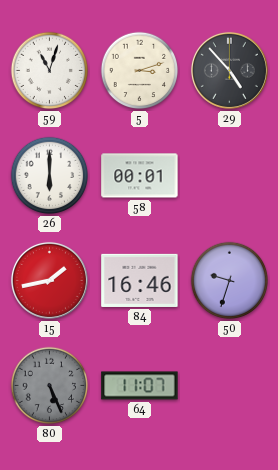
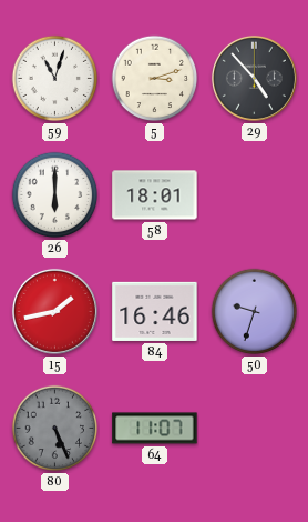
58: 00:01 -> 18:01
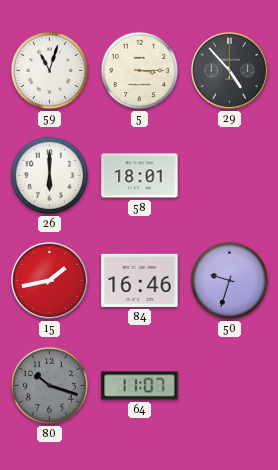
5: 3:12 -> 3:15
80: 5:26 -> 10:18
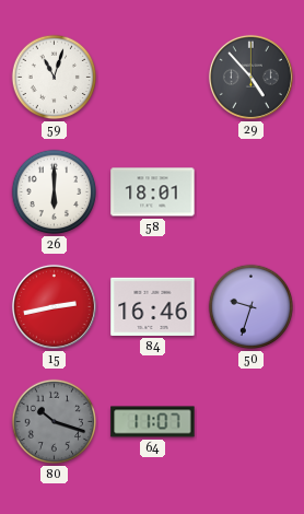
5: 3:15 -> none
15: 1:43 -> 2:43
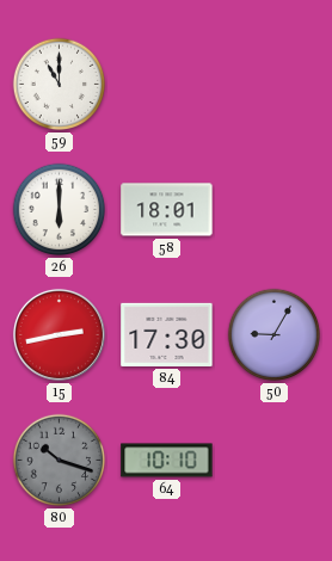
59: 11:03 -> 11:00
29: 4:53 -> none
84: 16:46 -> 17:30
50: 9:33 -> 9:05
64: 11:07 -> 10:10
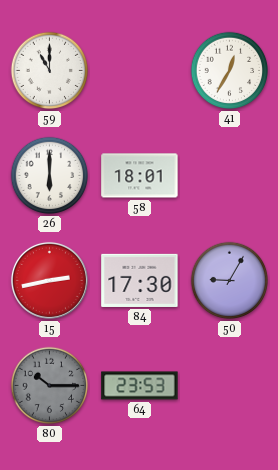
41: none -> 12:35
80: 10:18 -> 10:15
64: 10:10 -> 23:53
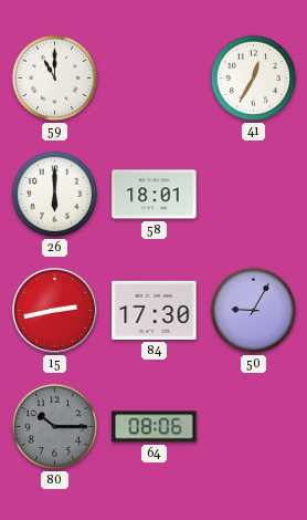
64: 23:53 -> 08:06
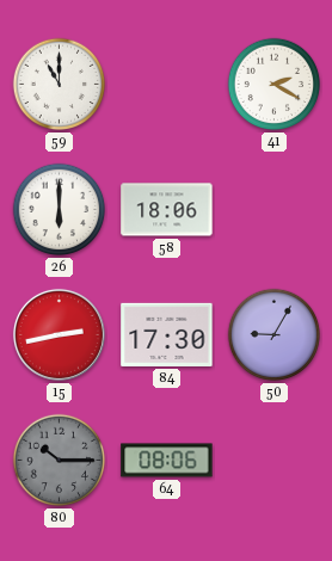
41: 12:35 -> 2:20
58: 18:01 -> 18:06
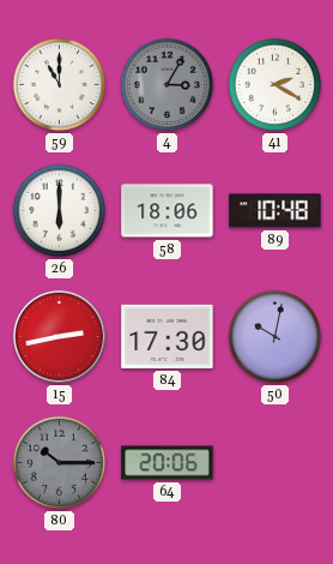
4: none -> 3:05
89: none -> 10:48
50: 9:05 -> 10:02
64: 08:06 -> 20:06
